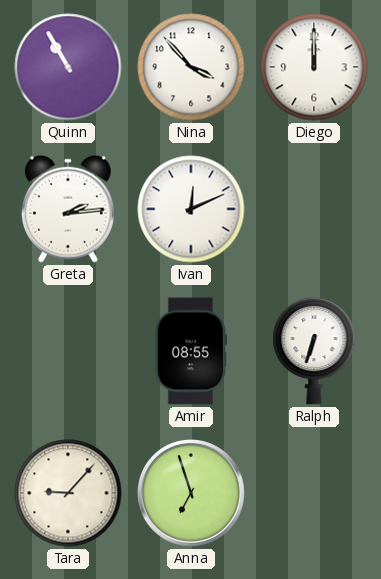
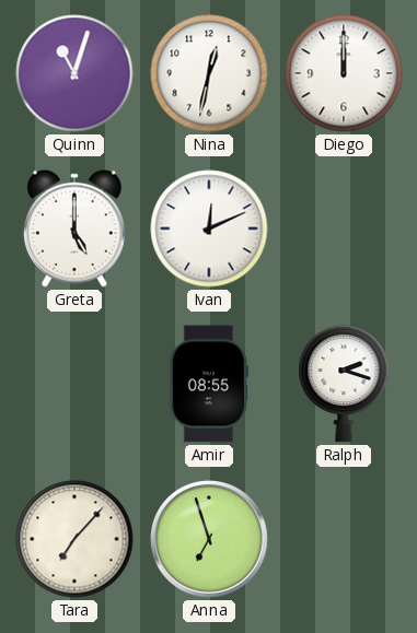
Quinn: 10:55 -> 11:03
Nina: 3:53 -> 12:32
Greta: 2:14 -> 5:00
Ralph: 6:33 -> 2:18
Tara: 9:07 -> 7:07
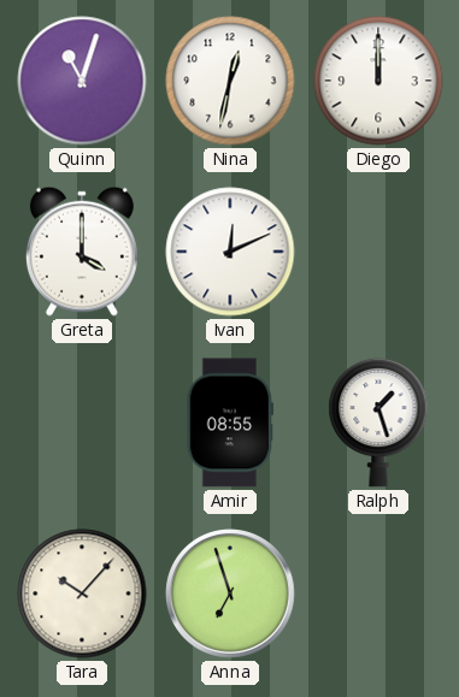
Greta: 5:00 -> 4:00
Ralph: 2:18 -> 1:27
Tara: 7:07 -> 10:07
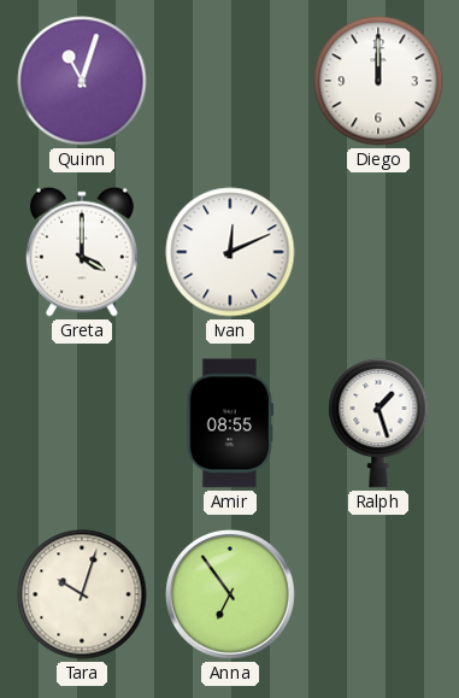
Nina: 12:32 -> none
Tara: 10:07 -> 10:03
Anna: 6:57 -> 6:54
